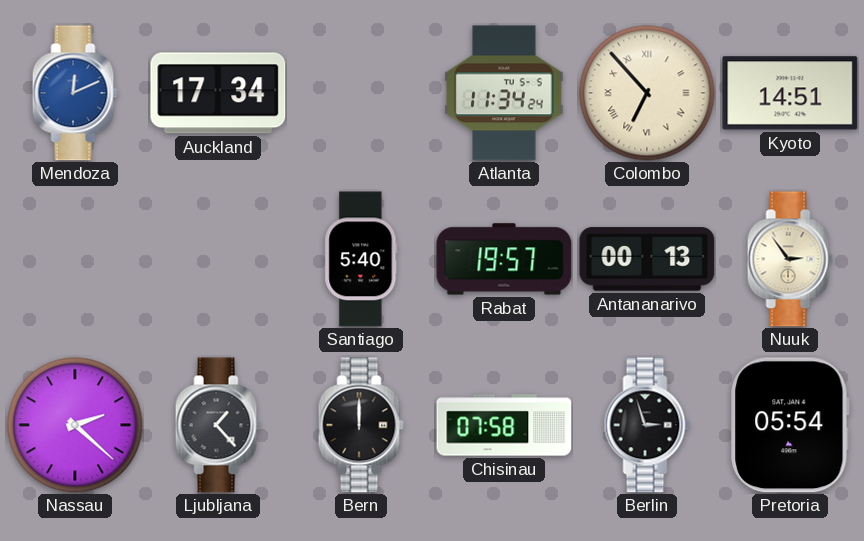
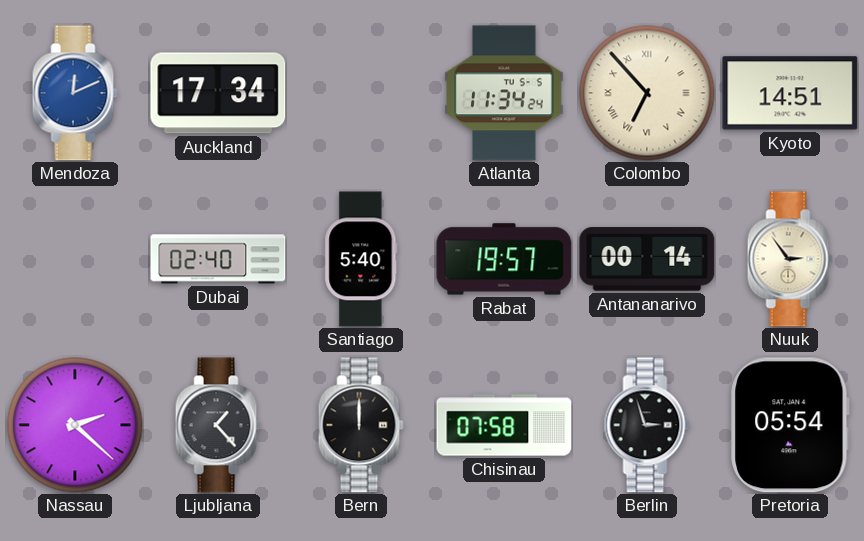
Dubai: none -> 02:40
Antananarivo: 00:13 -> 00:14
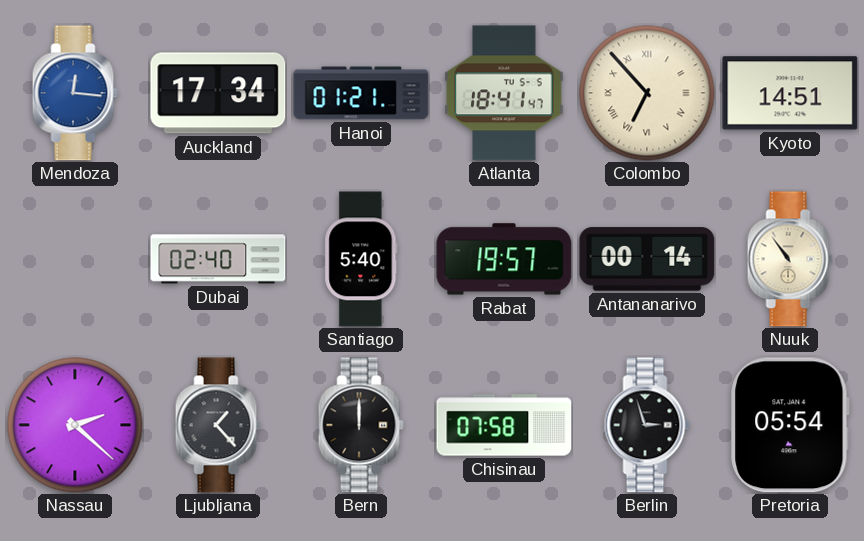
Mendoza: 12:11 -> 12:16
Hanoi: none -> 01:21
Atlanta: 11:34 -> 18:41
Nuuk: 2:54 -> 10:54
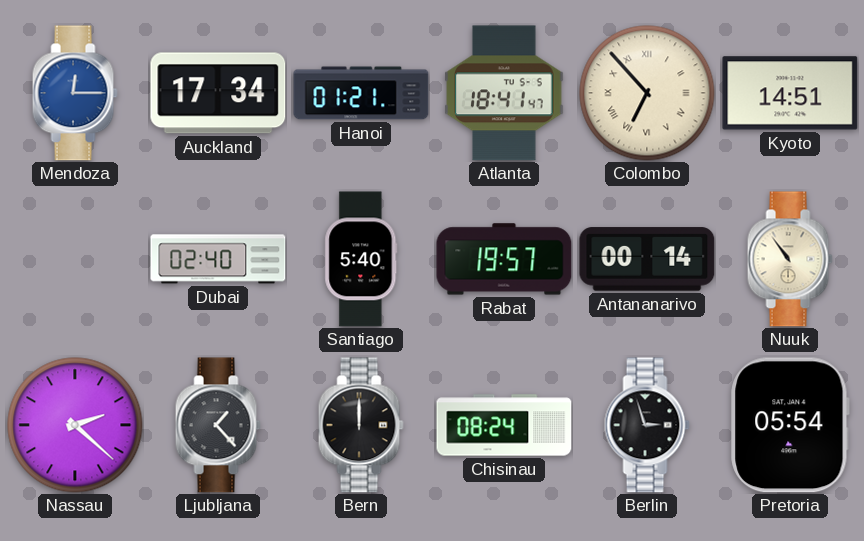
Mendoza: 12:16 -> 12:15
Chisinau: 07:58 -> 08:24
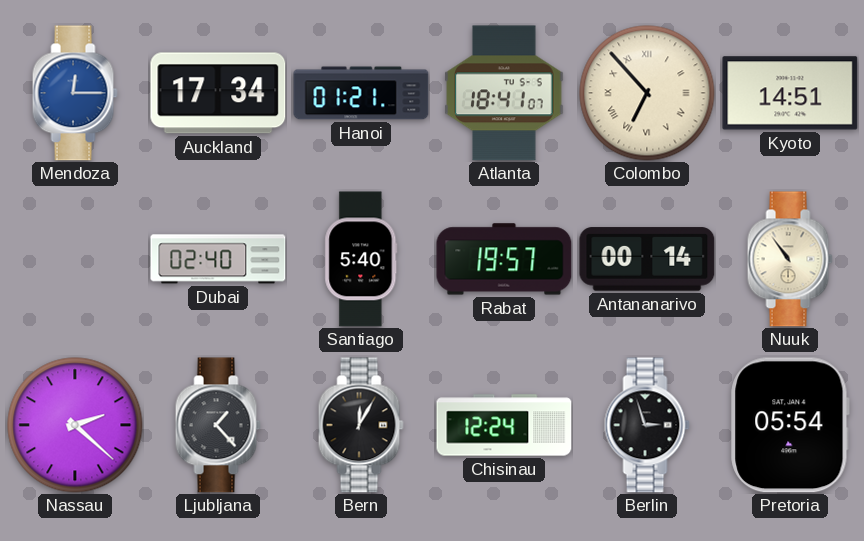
Atlanta: 18:41:47 -> 18:41:07
Bern: 12:00 -> 12:05
Chisinau: 08:24 -> 12:24
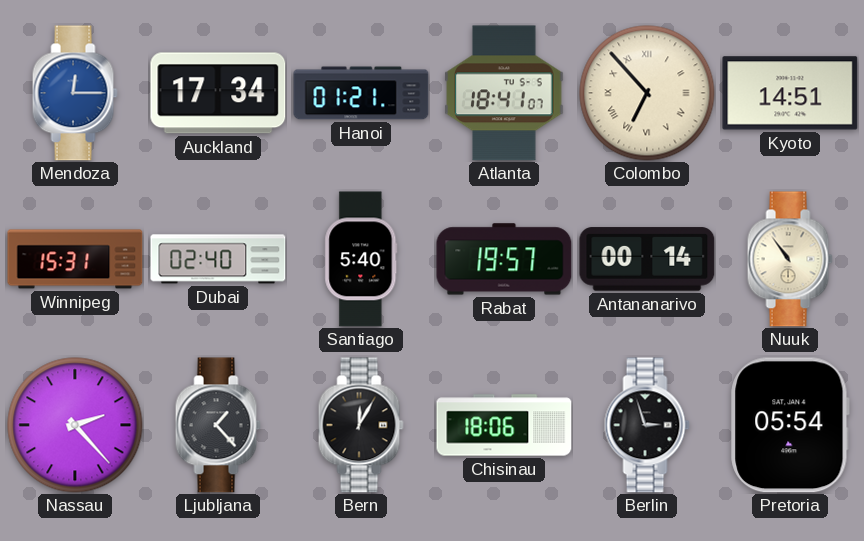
Winnipeg: none -> 15:31
Nassau: 2:22 -> 2:23
Chisinau: 12:24 -> 18:06
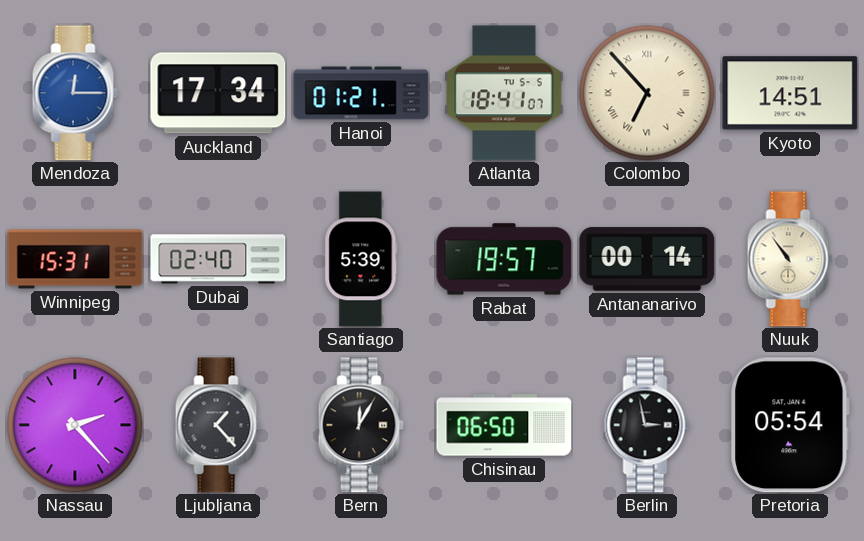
Santiago: 5:40 -> 5:39
Chisinau: 18:06 -> 06:50
Berlin: 2:57 -> 2:58
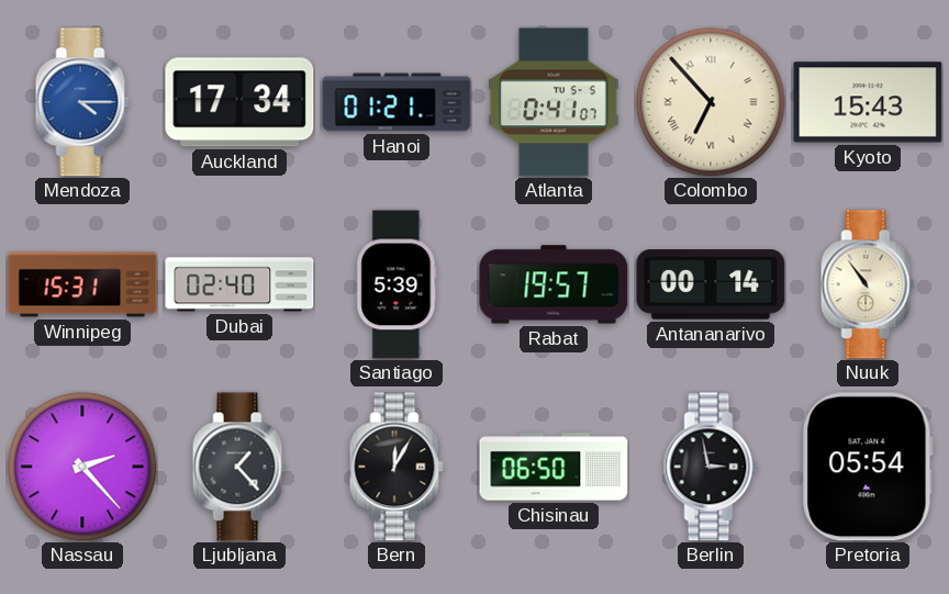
Mendoza: 12:15 -> 4:15
Atlanta: 18:41 -> 0:41
Kyoto: 14:51 -> 15:43
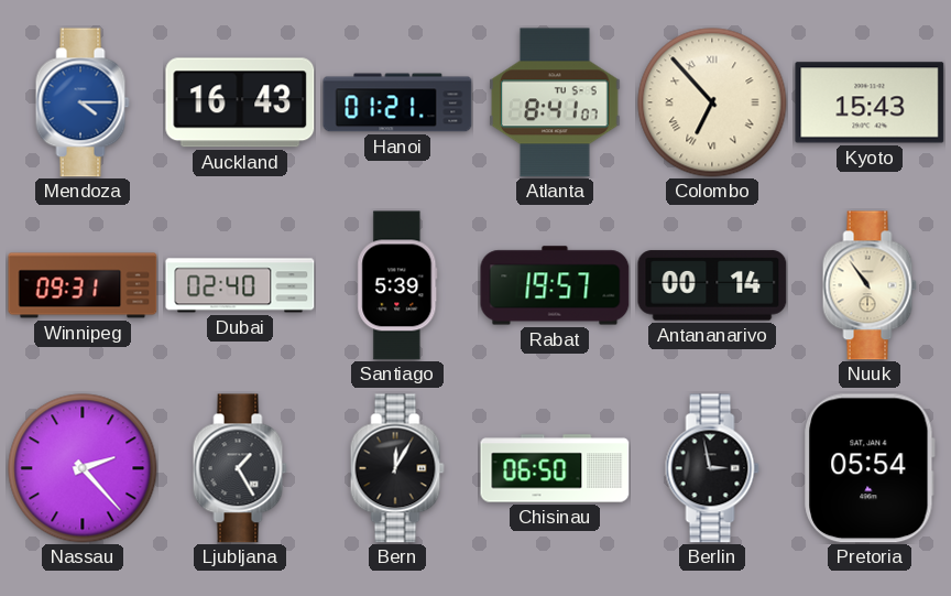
Auckland: 17:34 -> 16:43
Atlanta: 0:41 -> 8:41
Winnipeg: 15:31 -> 09:31
Ljubljana: 1:23 -> 1:25
